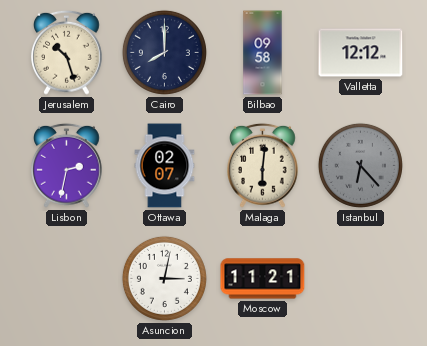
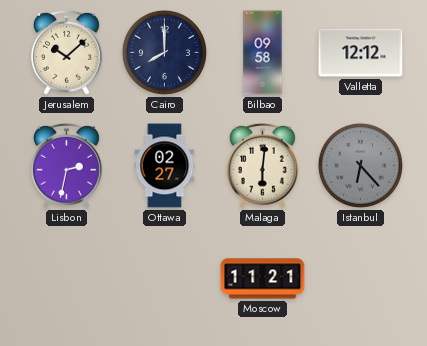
Jerusalem: 10:27 -> 10:08
Ottawa: 02:07 -> 02:27
Asuncion: 3:02 -> none
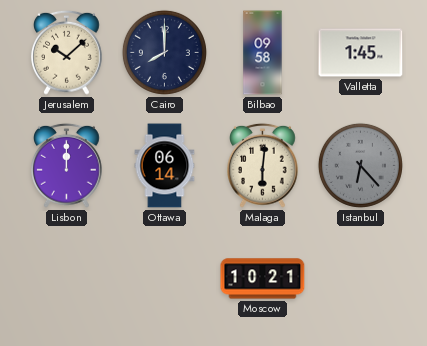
Valletta: 12:12 -> 1:45
Lisbon: 2:32 -> 12:00
Ottawa: 02:27 -> 06:14
Moscow: 11:21 -> 10:21
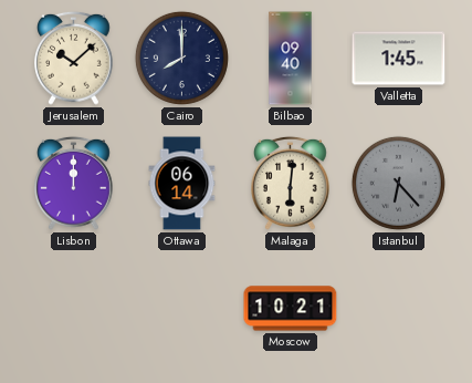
Bilbao: 09:58 -> 09:40
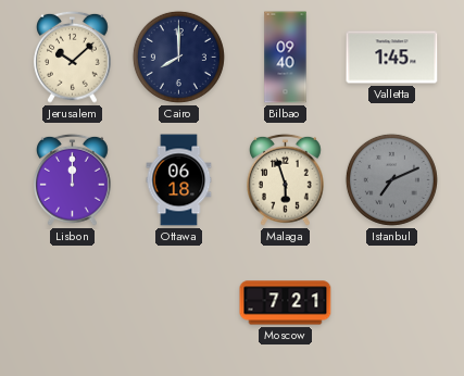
Ottawa: 06:14 -> 06:18
Malaga: 6:01 -> 5:57
Istanbul: 6:23 -> 7:11
Moscow: 10:21 -> 7:21
